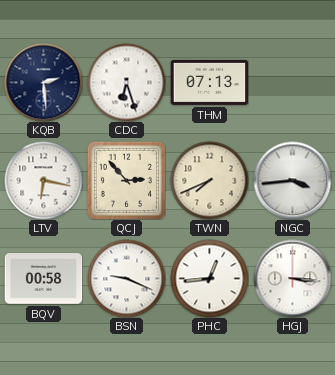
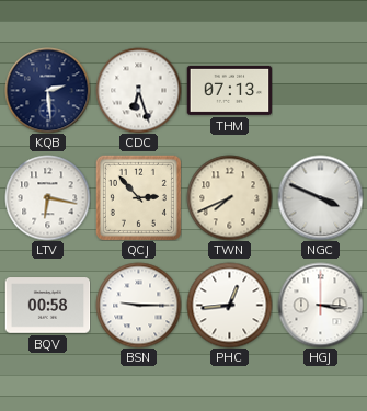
NGC: 3:44 -> 3:49
BSN: 9:19 -> 9:15
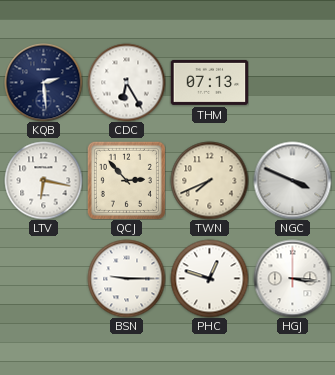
CDC: 6:27 -> 6:25
BQV: 00:58 -> none
PHC: 12:44 -> 12:48
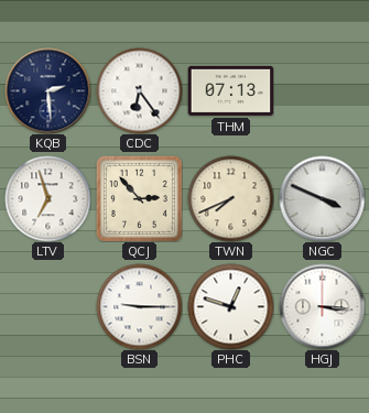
CDC: 6:25 -> 6:24
LTV: 6:17 -> 6:57
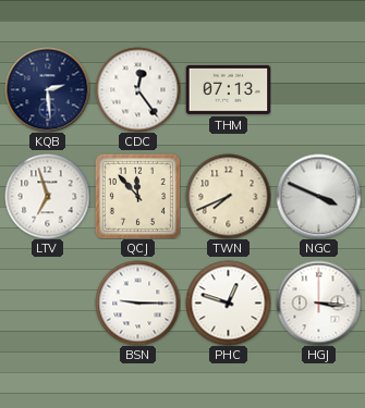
CDC: 6:24 -> 12:24
QCJ: 2:53 -> 11:53
